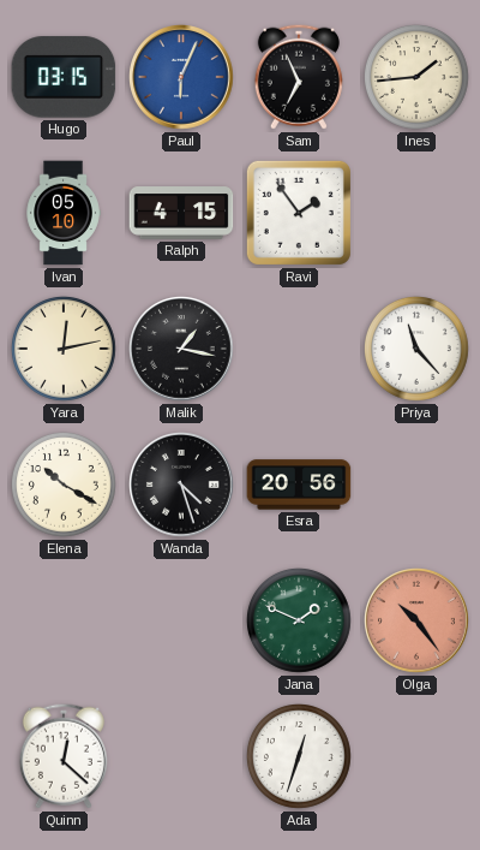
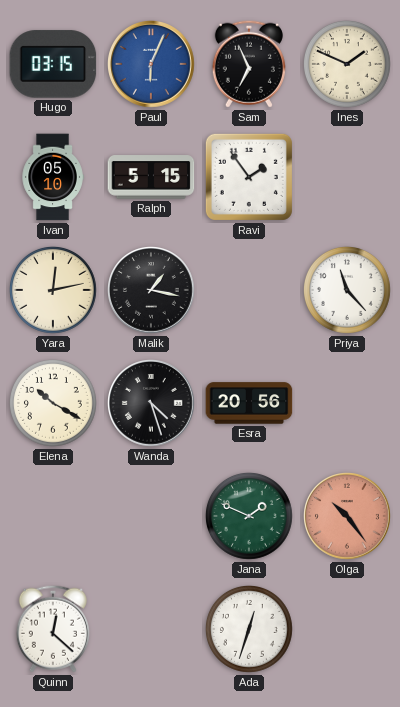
Ines: 1:44 -> 1:49
Ralph: 4:15 -> 5:15
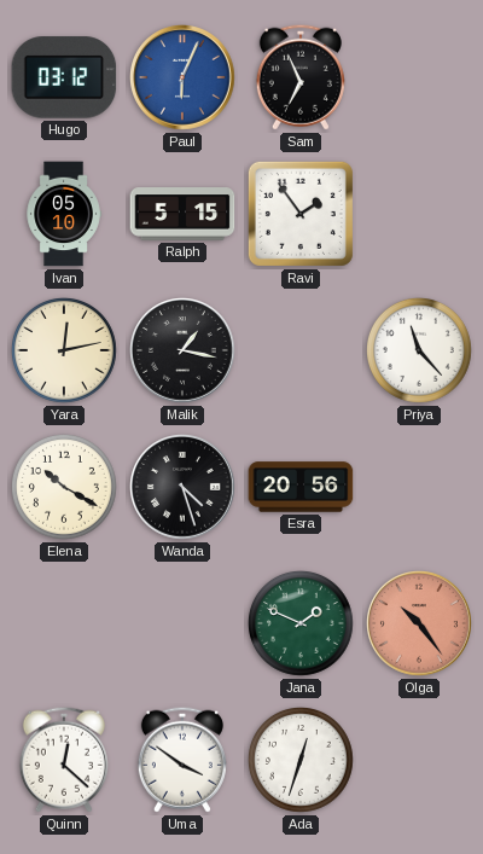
Hugo: 03:15 -> 03:12
Ines: 1:49 -> none
Uma: none -> 3:51
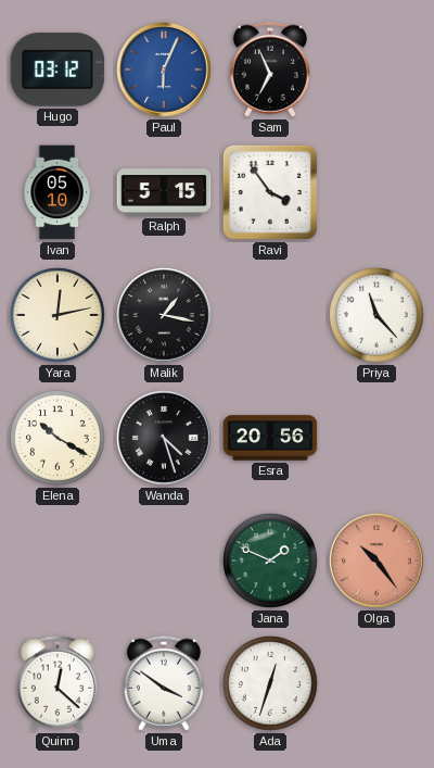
Ravi: 1:54 -> 3:54
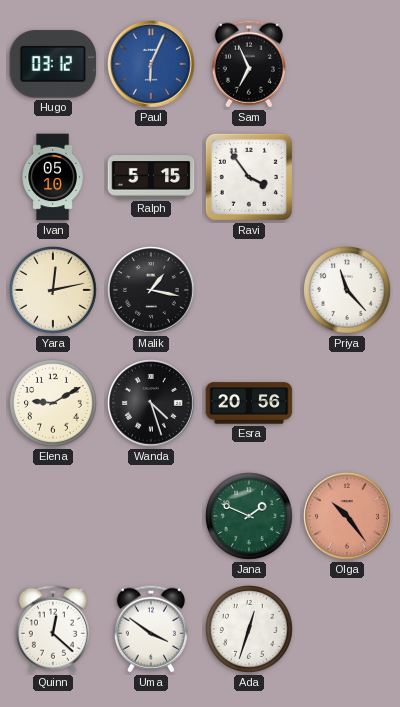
Elena: 10:20 -> 9:10
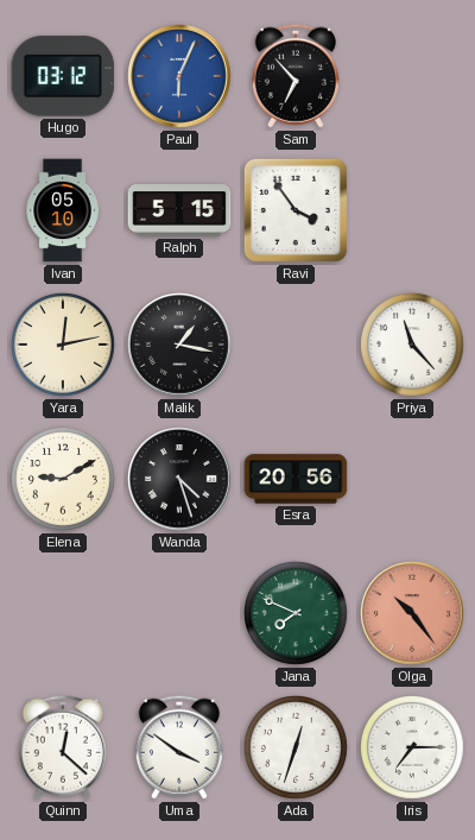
Sam: 6:56 -> 6:53
Jana: 1:49 -> 7:49
Iris: none -> 7:15
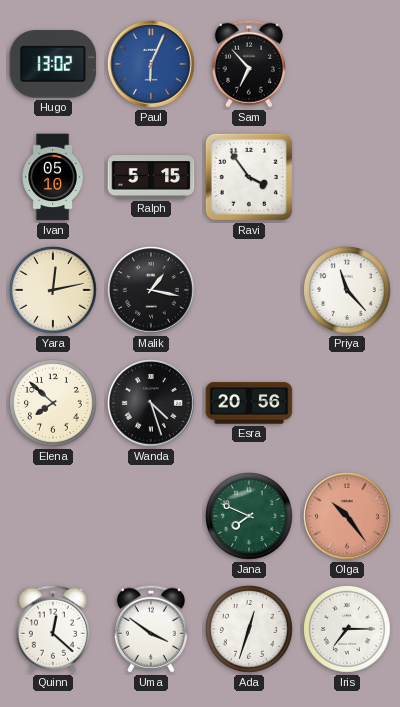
Hugo: 03:12 -> 13:02
Elena: 9:10 -> 7:52
